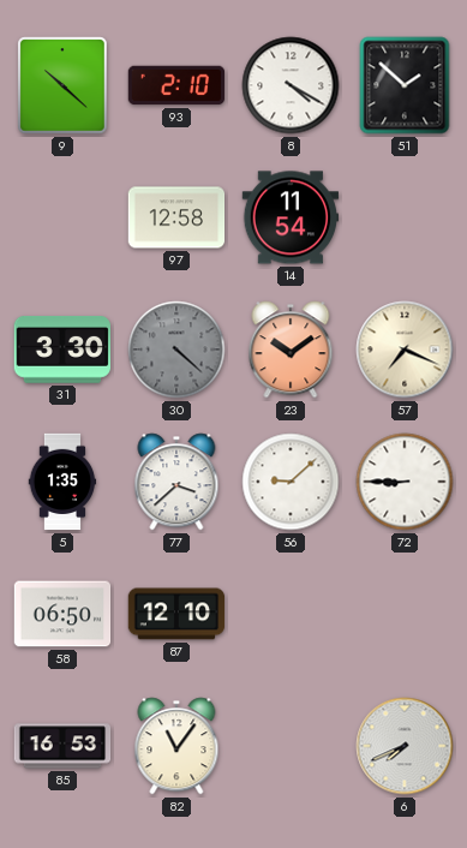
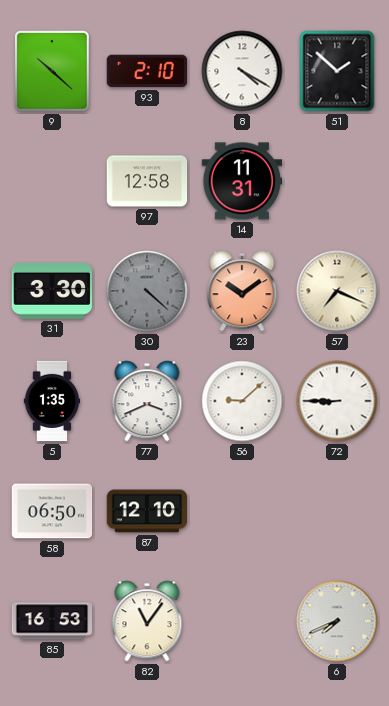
14: 11:54 -> 11:31
77: 3:38 -> 3:41
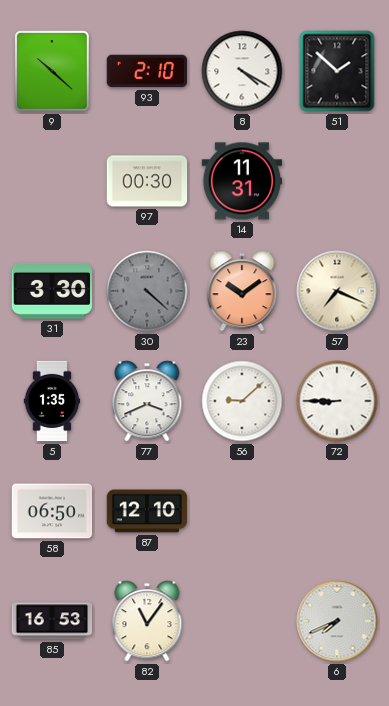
97: 12:58 -> 00:30
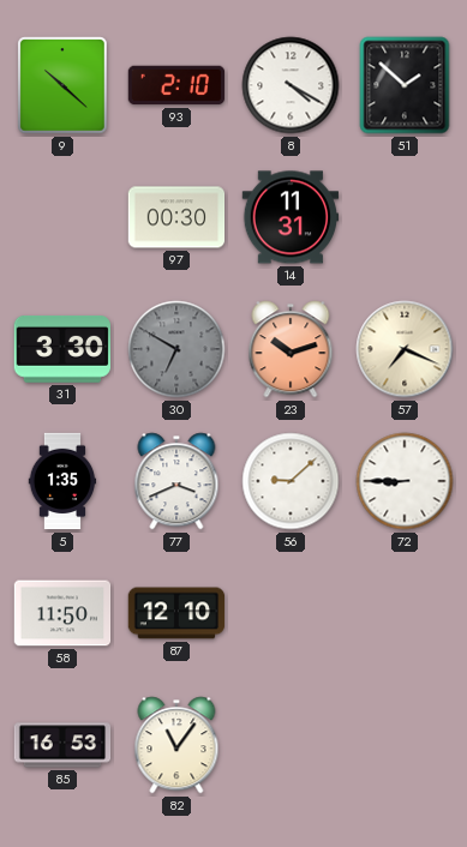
30: 4:22 -> 6:50
23: 10:09 -> 10:12
58: 06:50 -> 11:50
6: 7:41 -> none
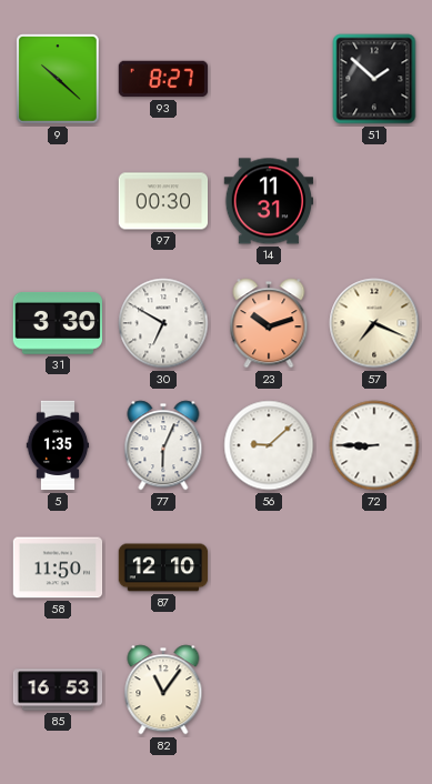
93: 2:10 -> 8:27
8: 4:20 -> none
30 dial: grey -> white
77: 3:41 -> 6:04
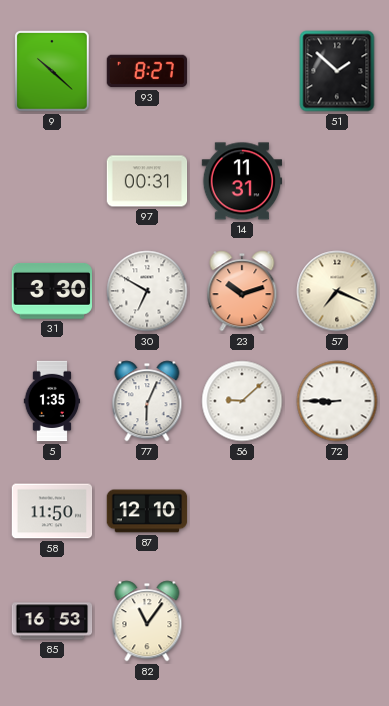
97: 00:30 -> 00:31
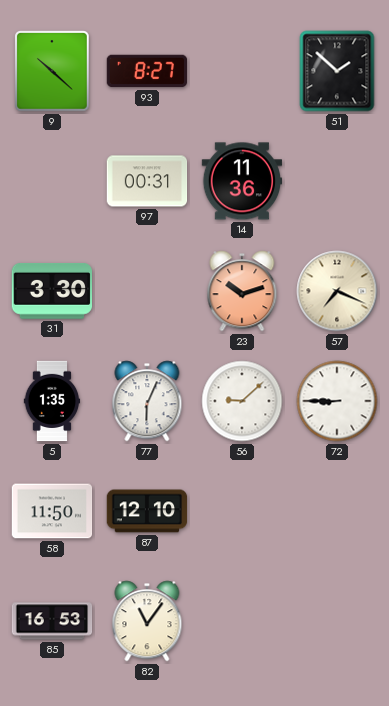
14: 11:31 -> 11:36
30: 6:50 -> none
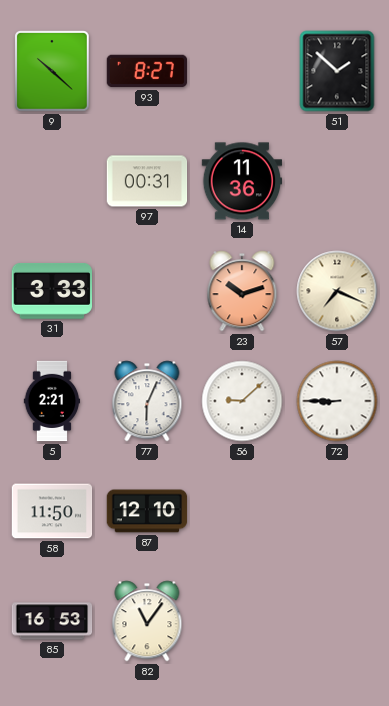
31: 3:30 -> 3:33
5: 1:35 -> 2:21
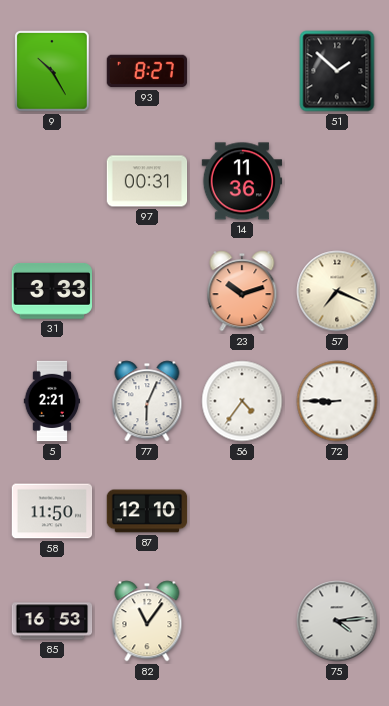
9: 10:22 -> 10:25
56: 9:08 -> 4:36
75: none -> 4:14
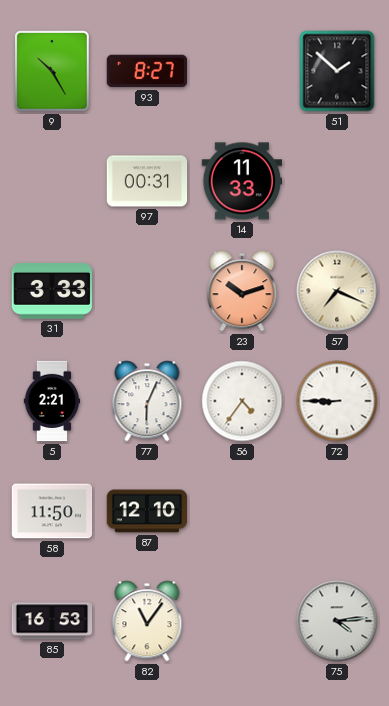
14: 11:36 -> 11:33
